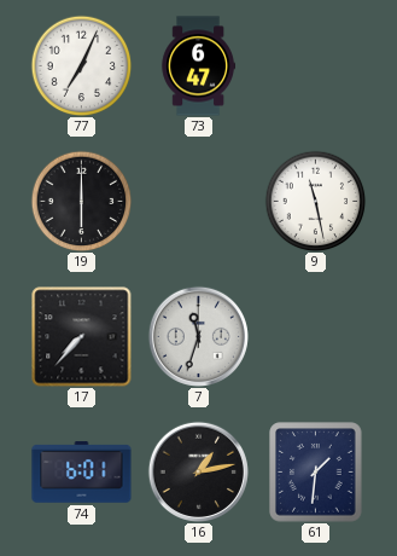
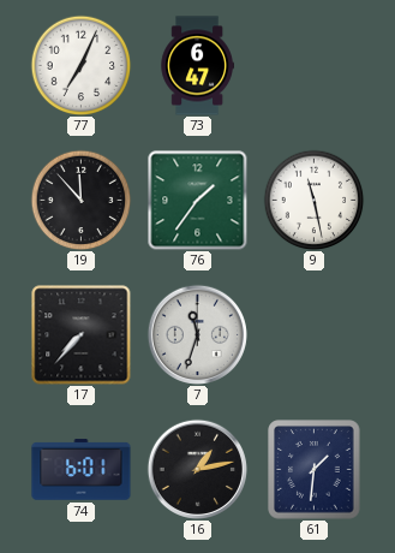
19: 6:00 -> 11:53
76: none -> 1:36
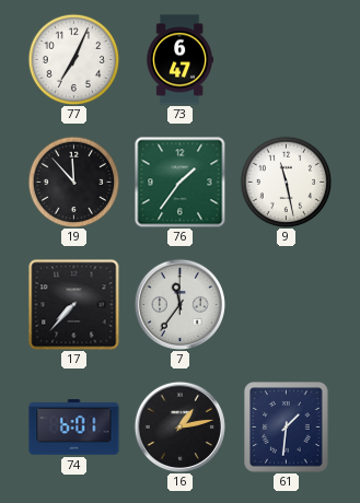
7: 11:33 -> 11:36
